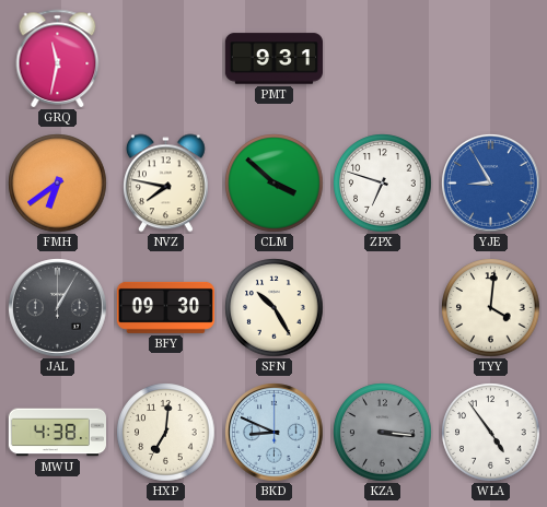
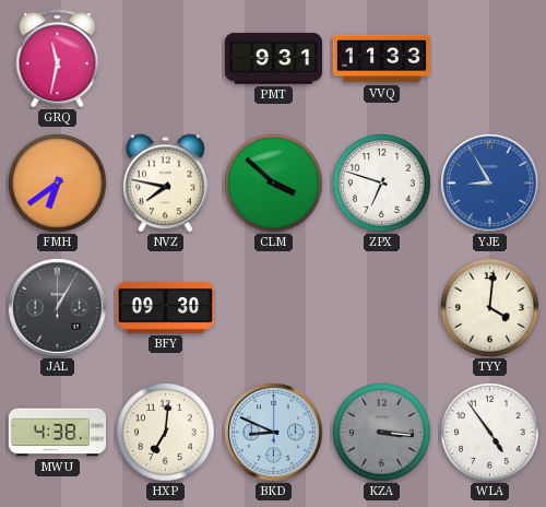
VVQ: none -> 11:33
SFN: 10:25 -> none
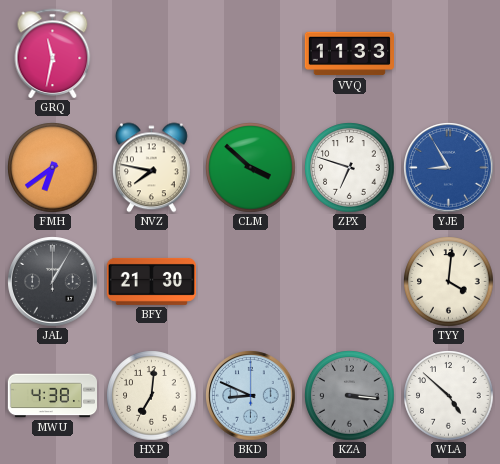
PMT: 9:31 -> none
BFY: 09:30 -> 21:30
WLA: 4:54 -> 4:52
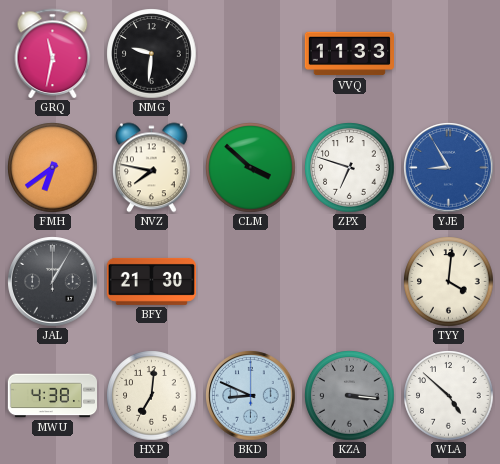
NMG: none -> 9:31
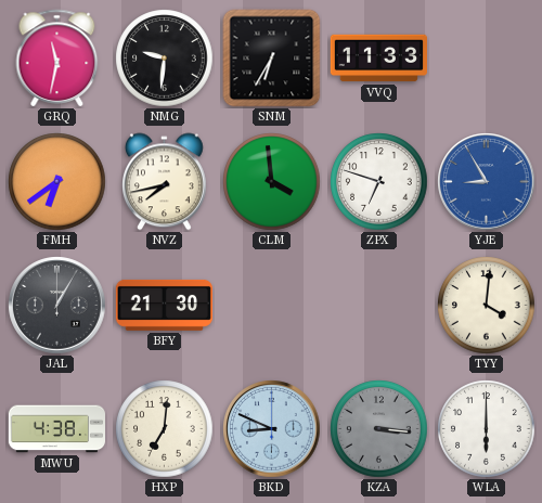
SNM: none -> 6:35
NVZ: 7:47 -> 7:43
CLM: 3:52 -> 3:59
WLA: 4:52 -> 6:00
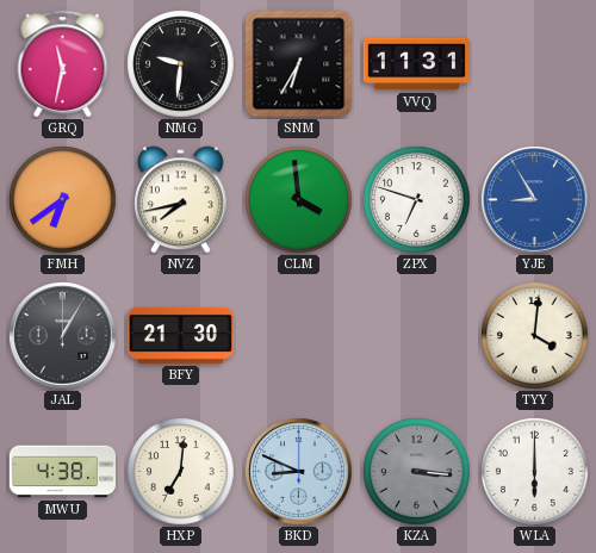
VVQ: 11:33 -> 11:31
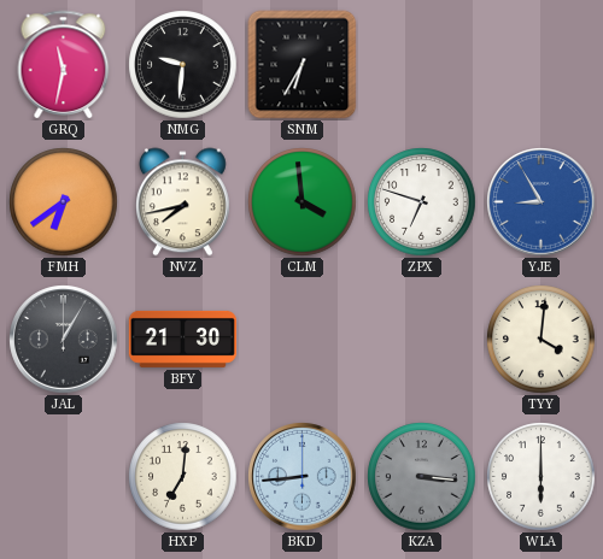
VVQ: 11:31 -> none
MWU: 4:38 -> none
BKD: 8:49 -> 8:44
